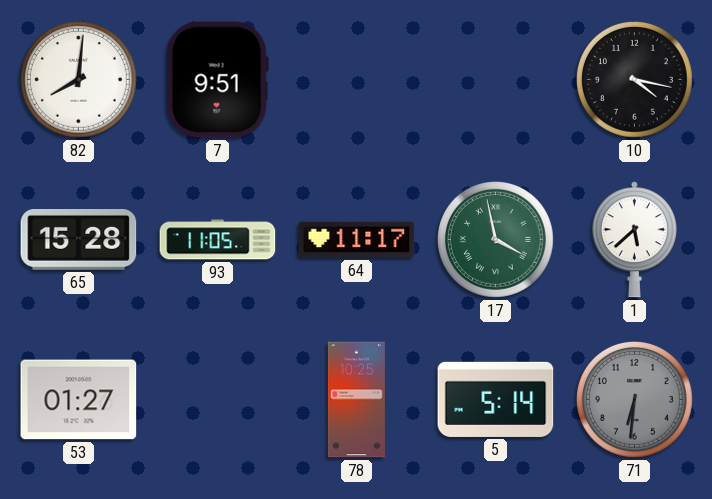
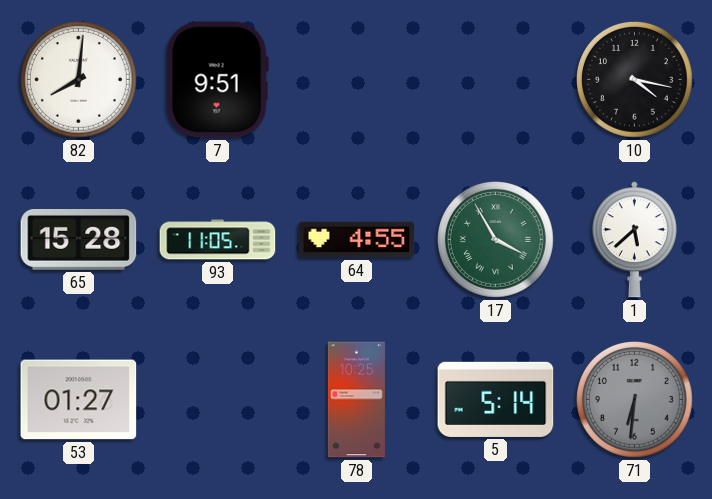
64: 11:17 -> 4:55
17: 3:58 -> 3:55
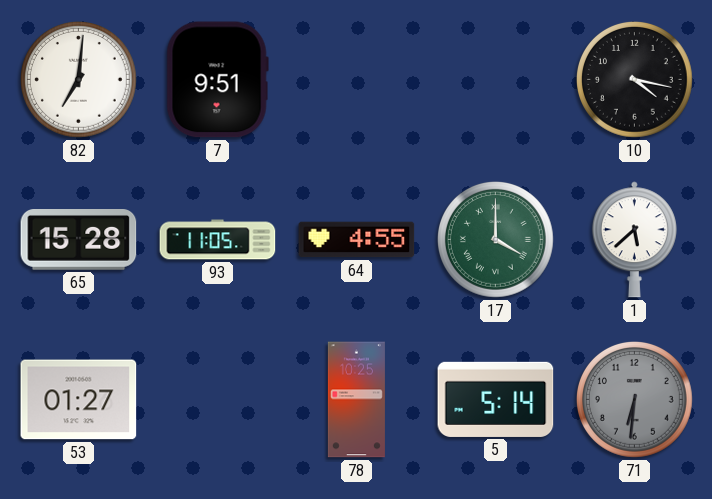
82: 8:01 -> 7:01
17: 3:55 -> 4:00
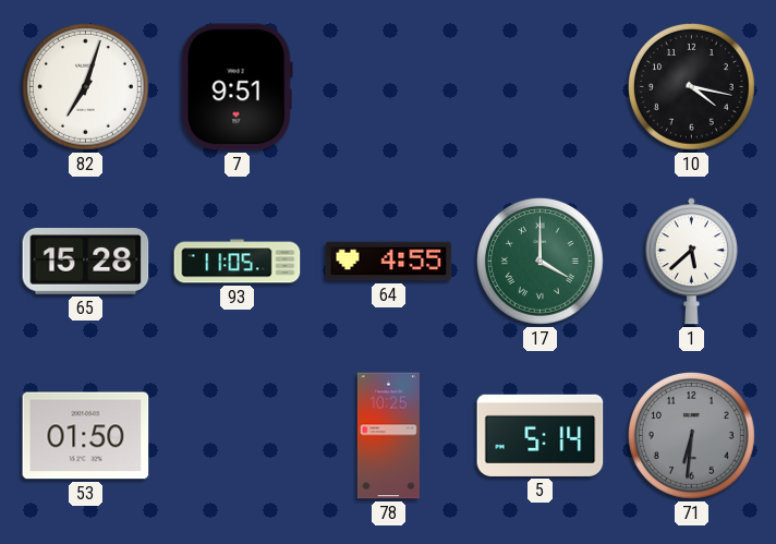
82: 7:01 -> 7:03
53: 01:27 -> 01:50
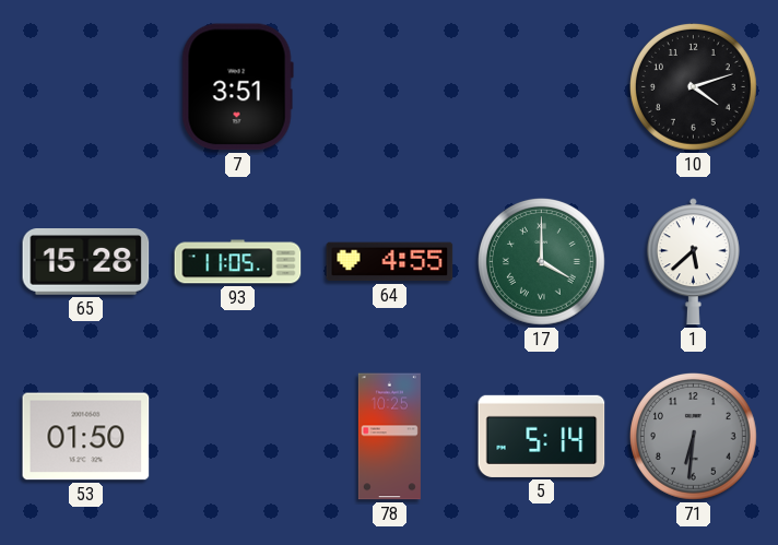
82: 7:03 -> none
7: 9:51 -> 3:51
10: 4:17 -> 4:12
